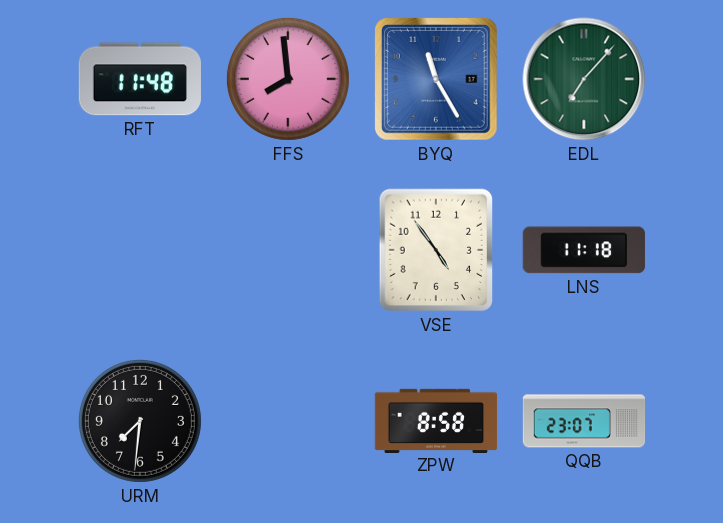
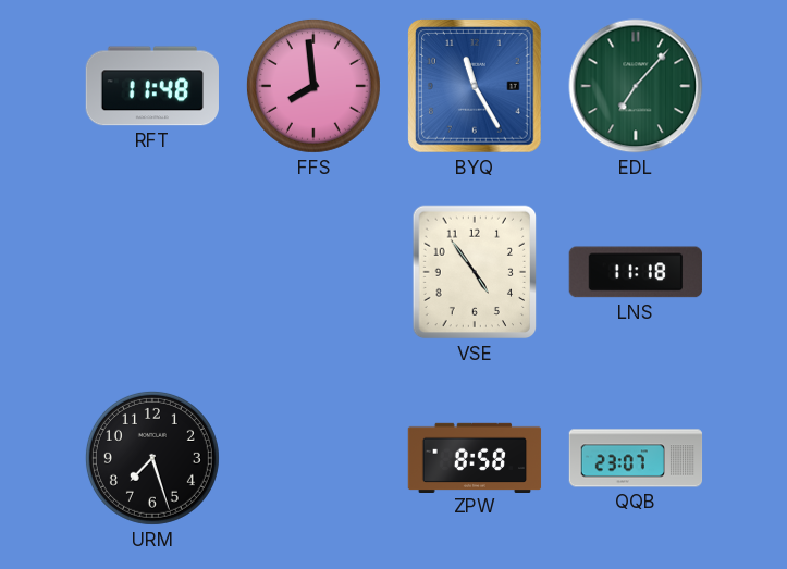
URM: 7:31 -> 7:27
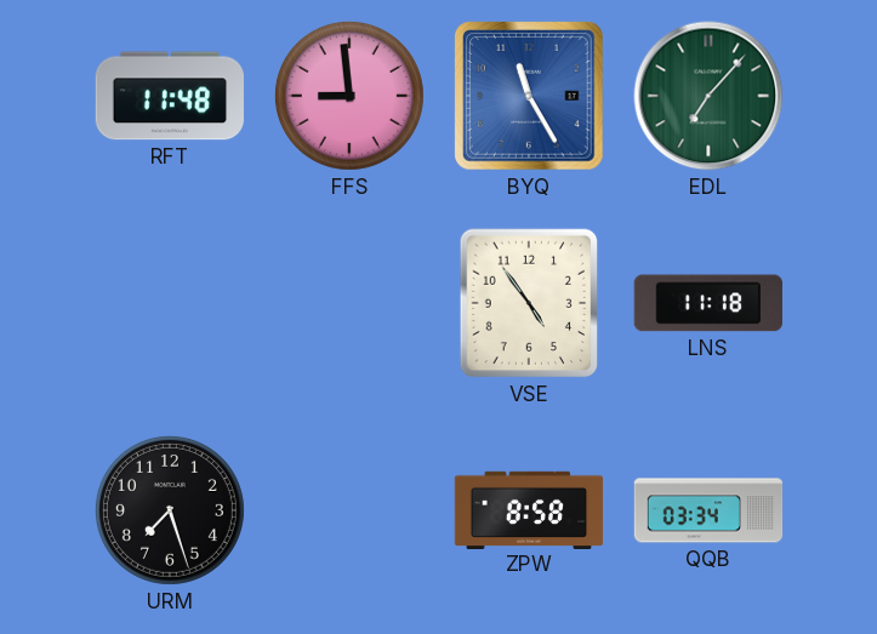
FFS: 7:59 -> 8:59
QQB: 23:07 -> 03:34
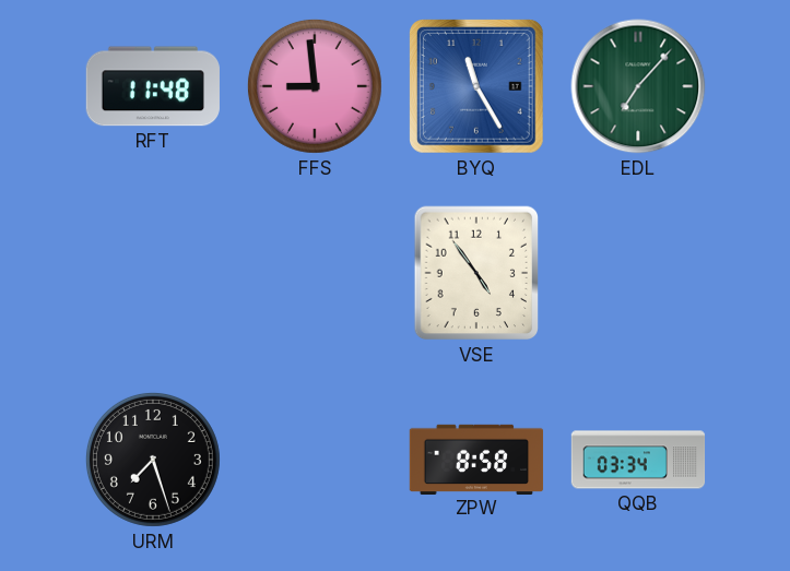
LNS: 11:18 -> none
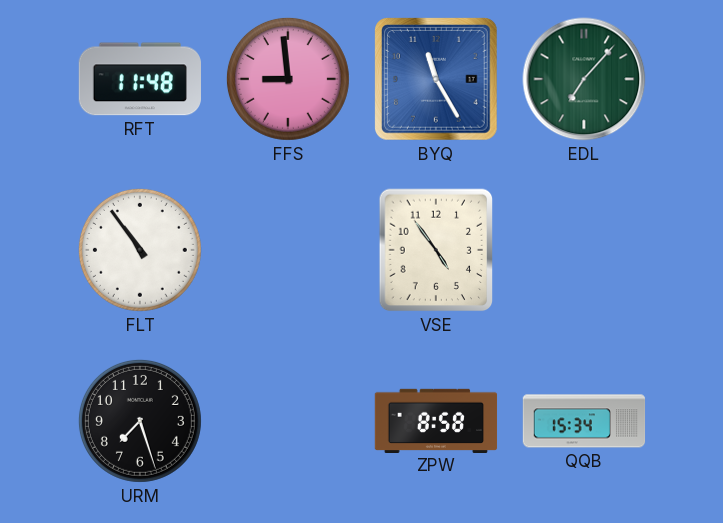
FLT: none -> 10:54
QQB: 03:34 -> 15:34
